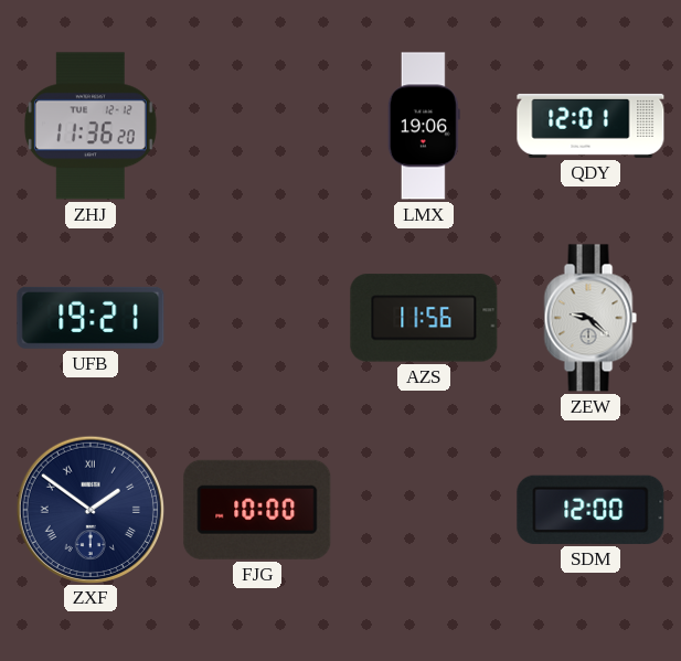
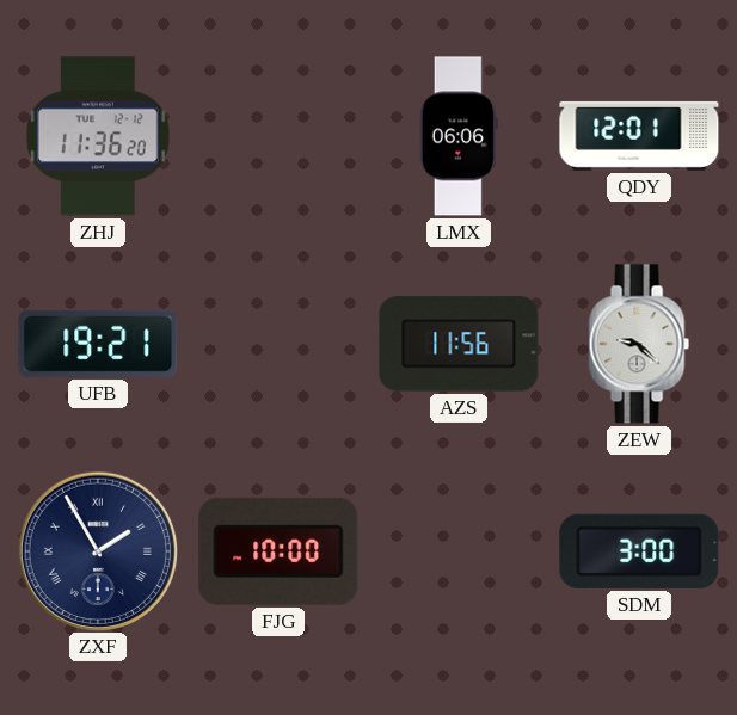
LMX: 19:06 -> 06:06
ZXF: 1:51 -> 1:55
SDM: 12:00 -> 3:00
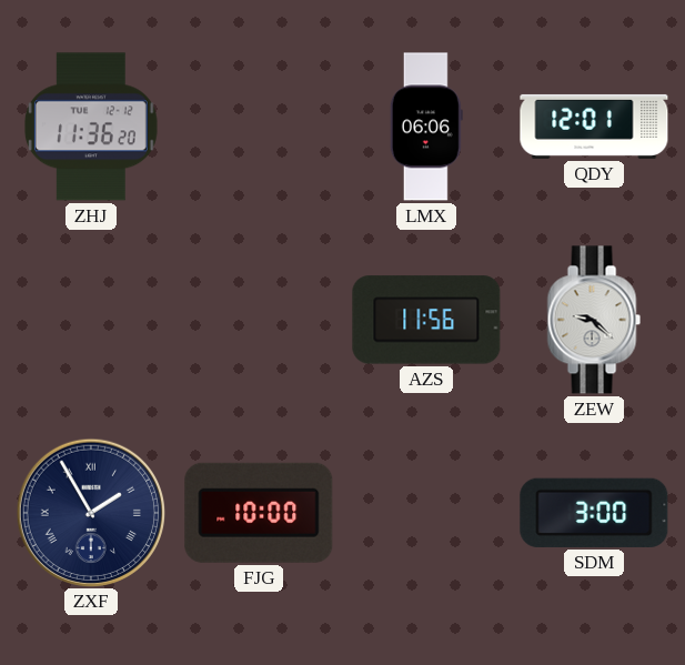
UFB: 19:21 -> none
